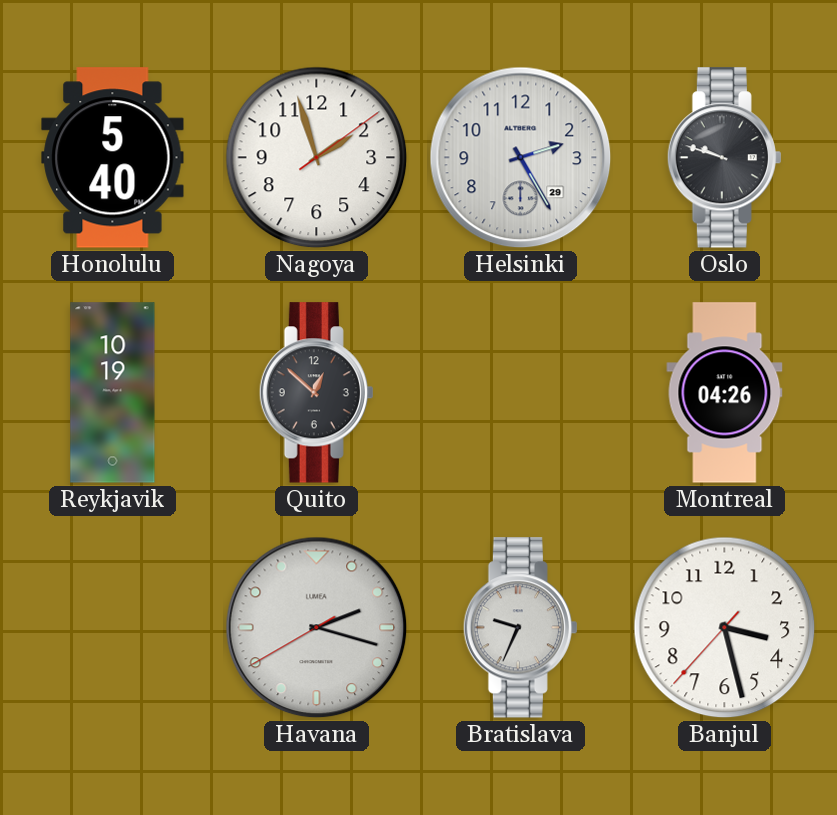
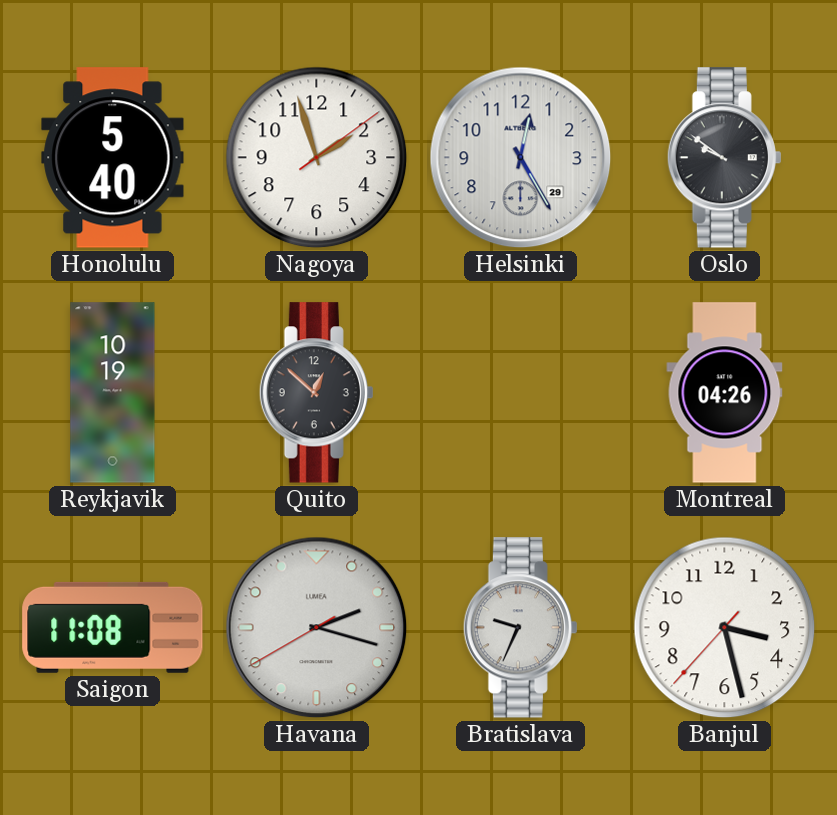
Helsinki: 2:25 -> 12:25
Oslo: 9:48 -> 9:51
Saigon: none -> 11:08
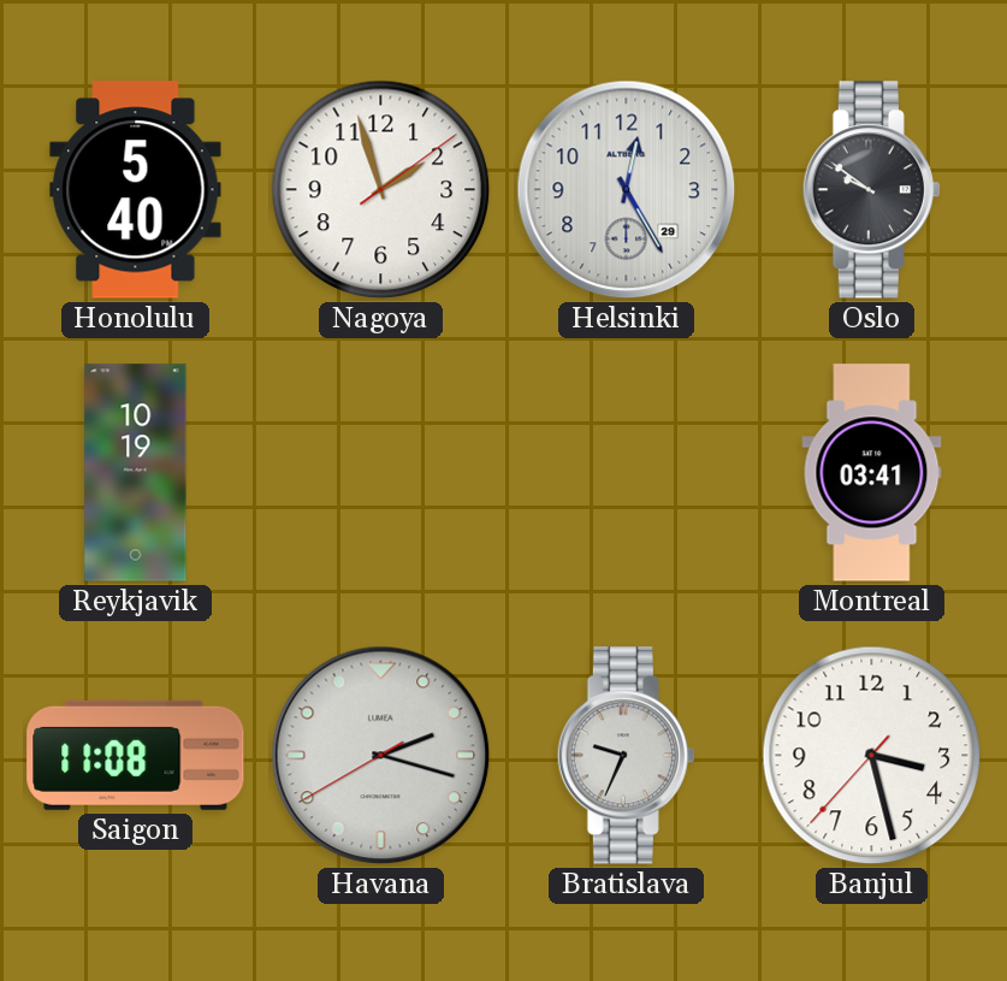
Quito: 12:52 -> none
Montreal: 04:26 -> 03:41
